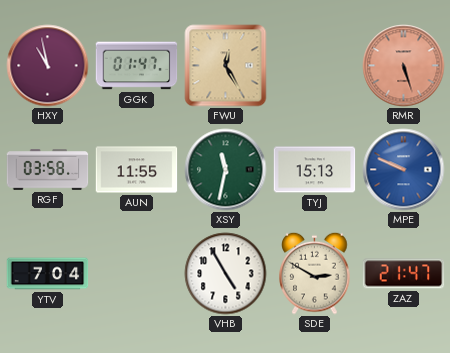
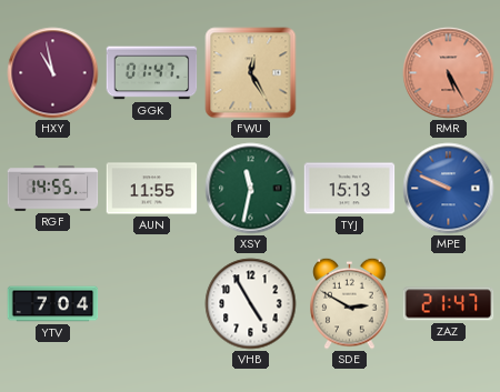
RMR: 5:27 -> 5:25
RGF: 03:58 -> 14:55
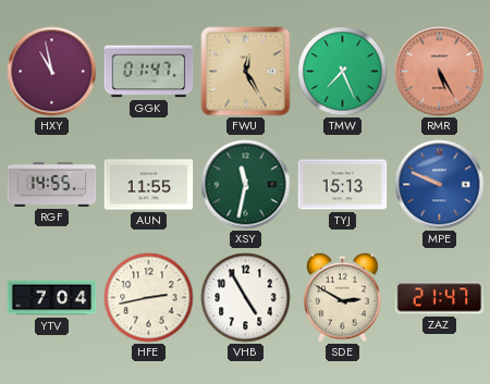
TMW: none -> 7:26
HFE: none -> 2:43
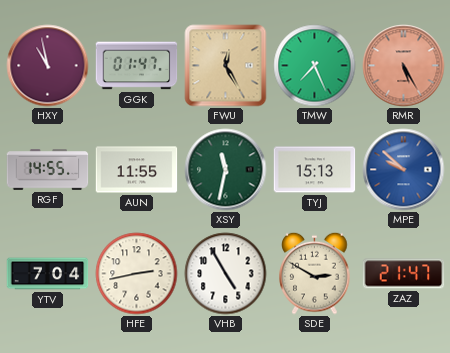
MPE: 9:49 -> 9:52
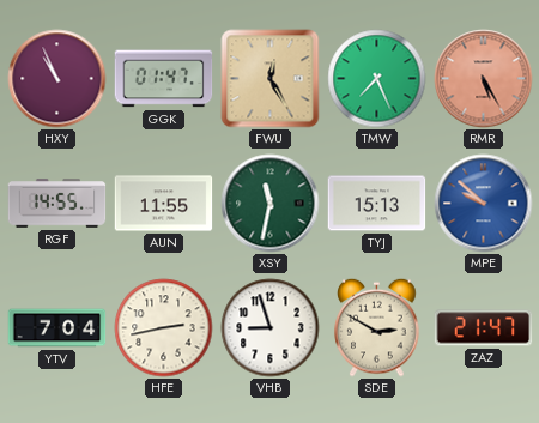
HXY: 10:58 -> 10:56
VHB: 4:55 -> 8:57
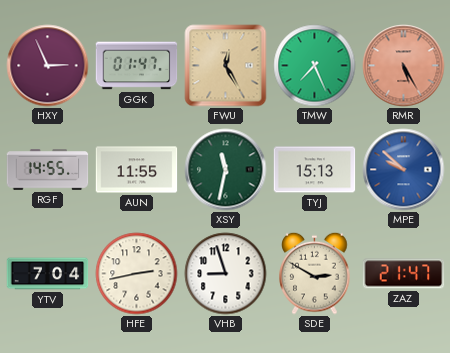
HXY: 10:56 -> 2:56
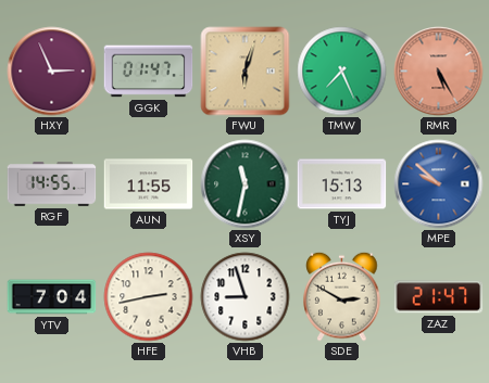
FWU: 12:25 -> 6:03
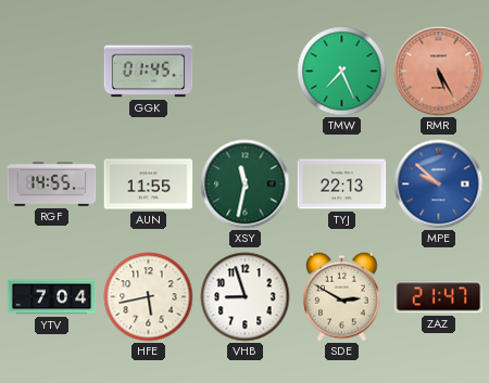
HXY: 2:56 -> none
GGK: 01:47 -> 01:45
FWU: 6:03 -> none
TYJ: 15:13 -> 22:13
HFE: 2:43 -> 5:43
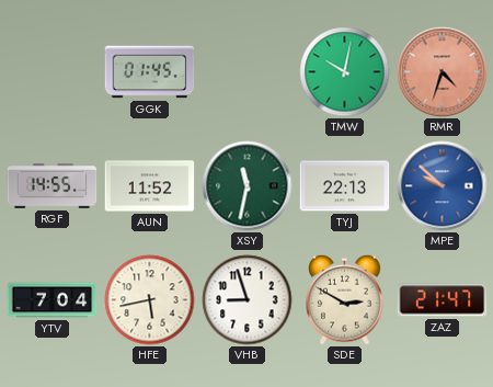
TMW: 7:26 -> 10:02
RMR: 5:25 -> 4:33
AUN: 11:55 -> 11:52
